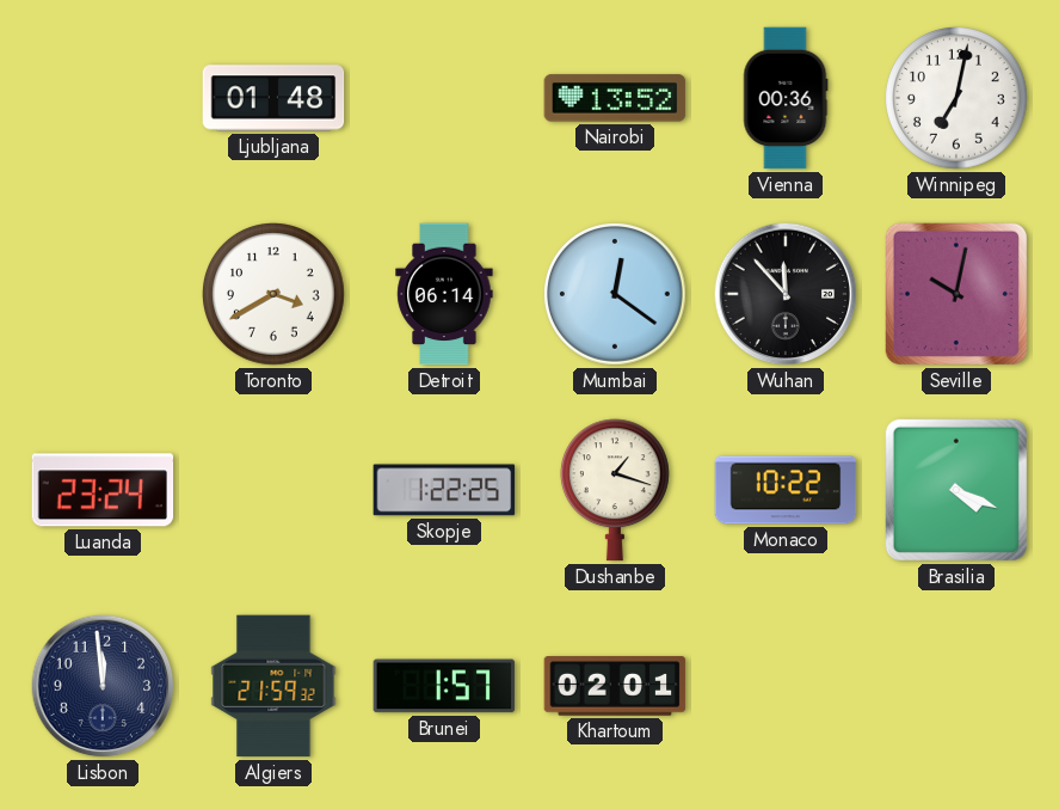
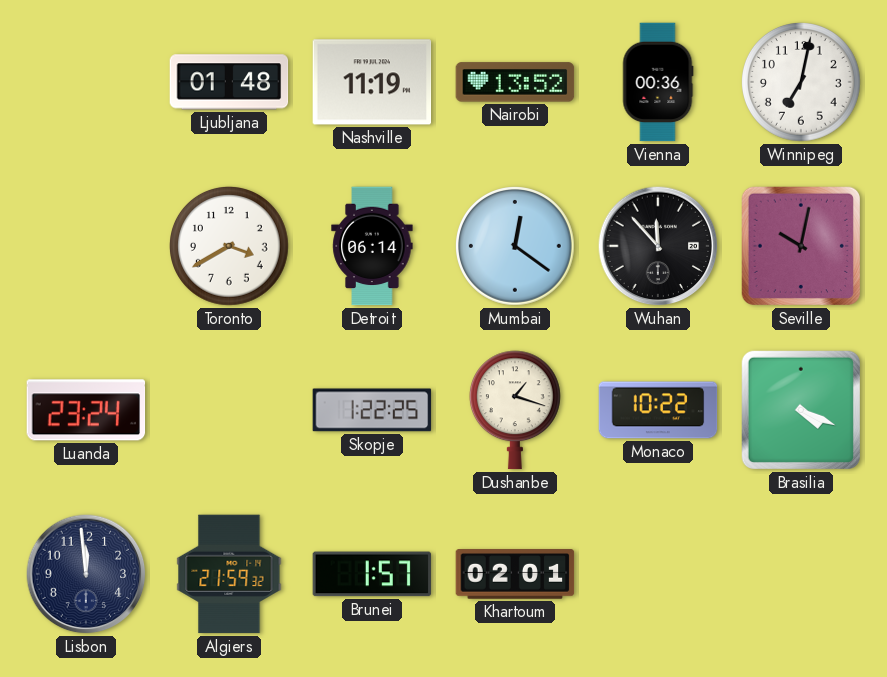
Nashville: none -> 11:19
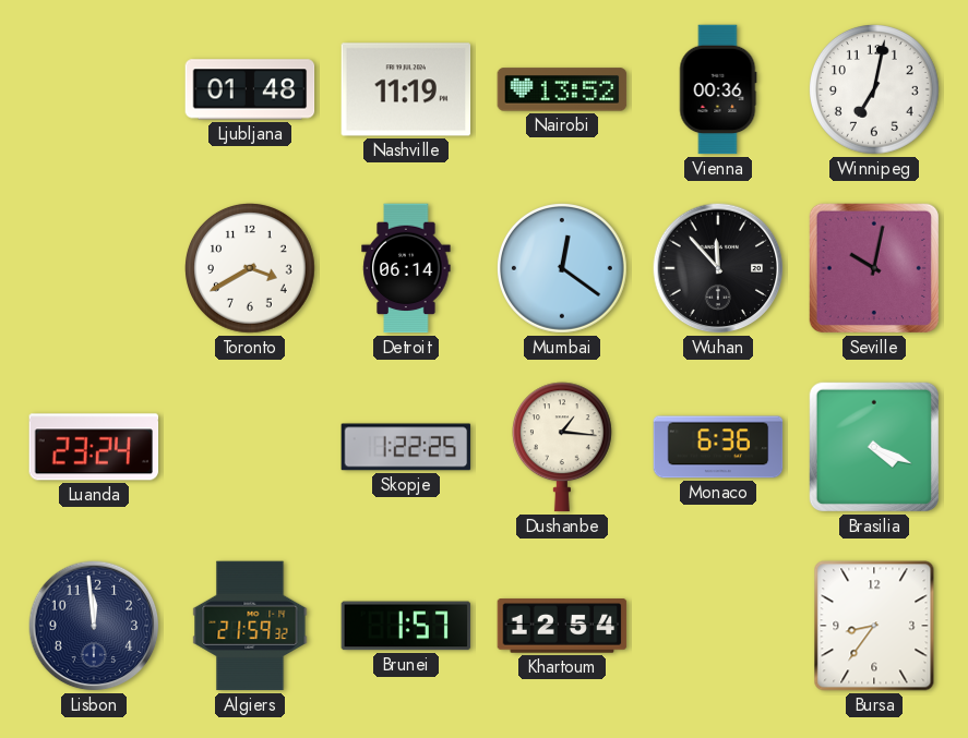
Dushanbe: 1:18 -> 1:16
Monaco: 10:22 -> 6:36
Khartoum: 02:01 -> 12:54
Bursa: none -> 8:36
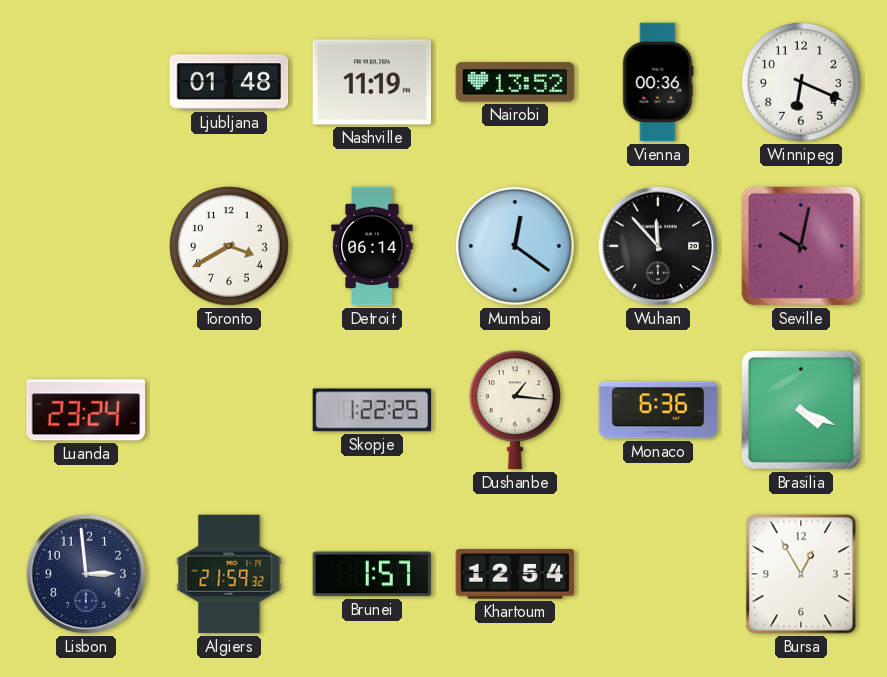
Winnipeg: 7:02 -> 6:19
Lisbon: 11:59 -> 2:59
Bursa: 8:36 -> 12:55
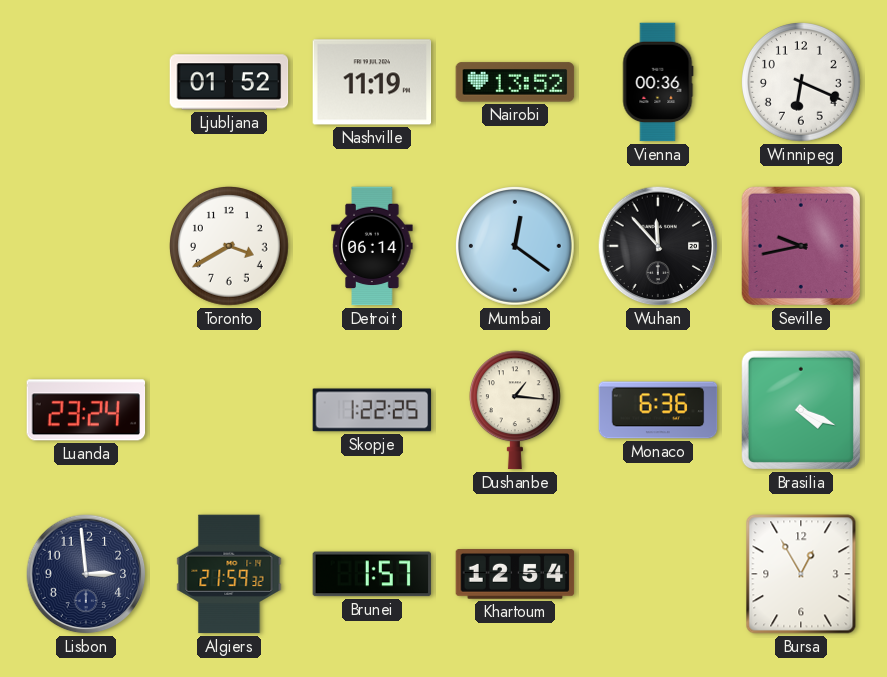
Ljubljana: 01:48 -> 01:52
Seville: 10:02 -> 9:43
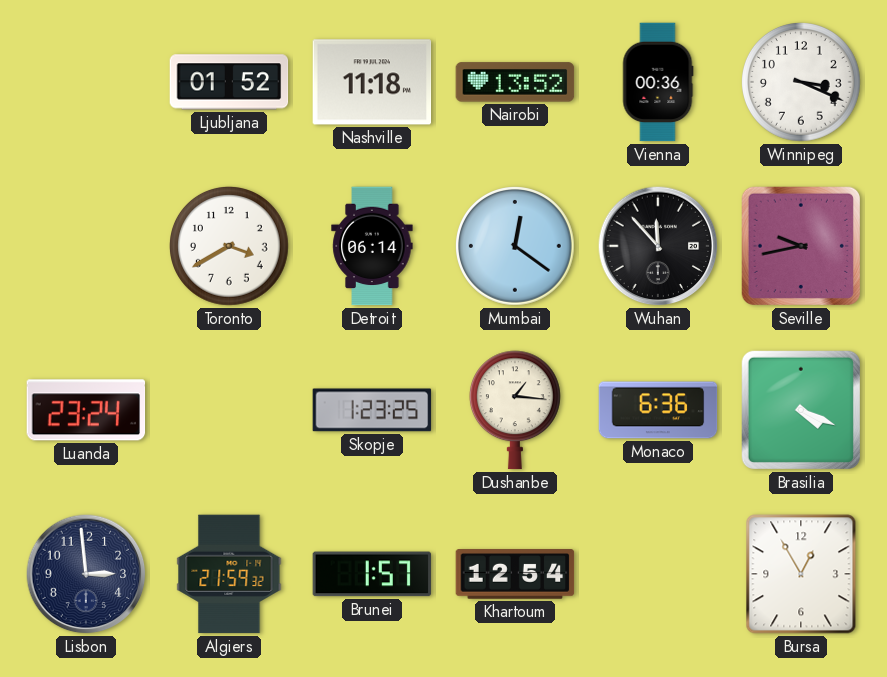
Nashville: 11:19 -> 11:18
Winnipeg: 6:19 -> 3:19
Skopje: 1:22 -> 1:23
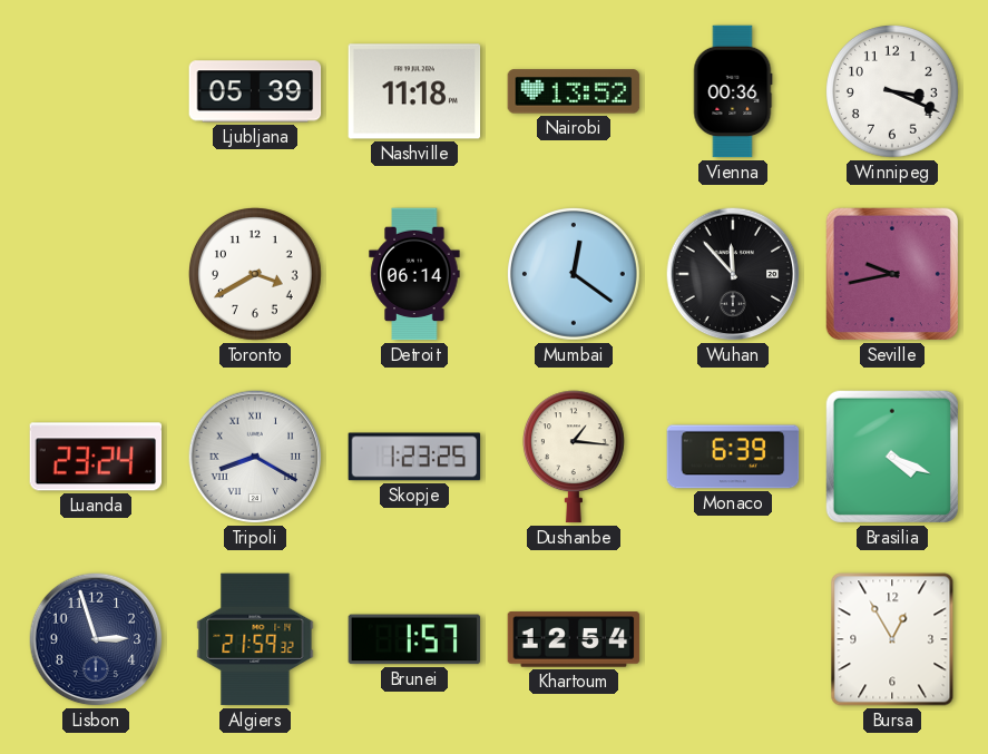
Ljubljana: 01:52 -> 05:39
Tripoli: none -> 8:20
Monaco: 6:36 -> 6:39
Lisbon: 2:59 -> 2:57
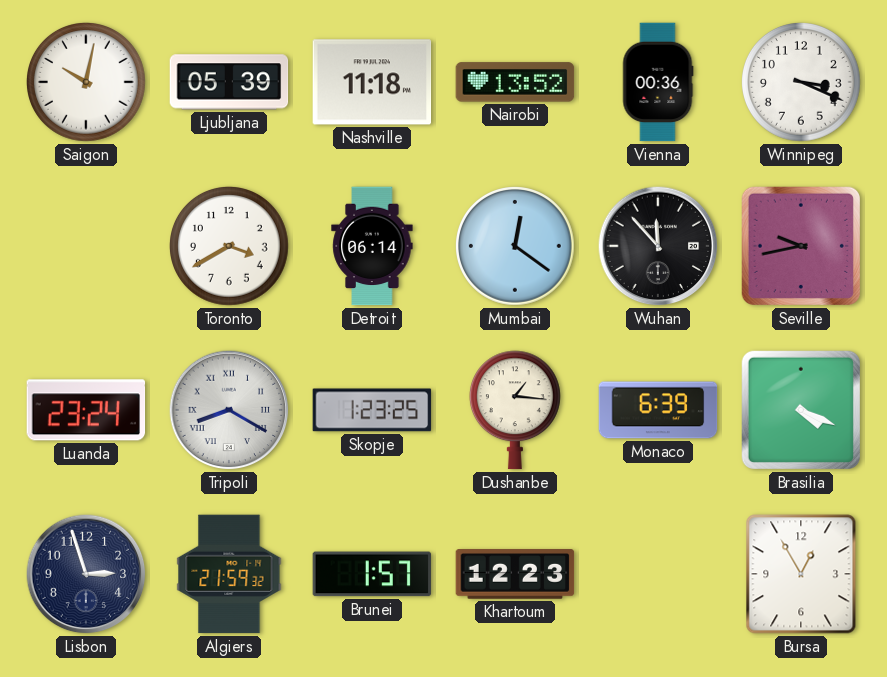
Saigon: none -> 10:02
Khartoum: 12:54 -> 12:23
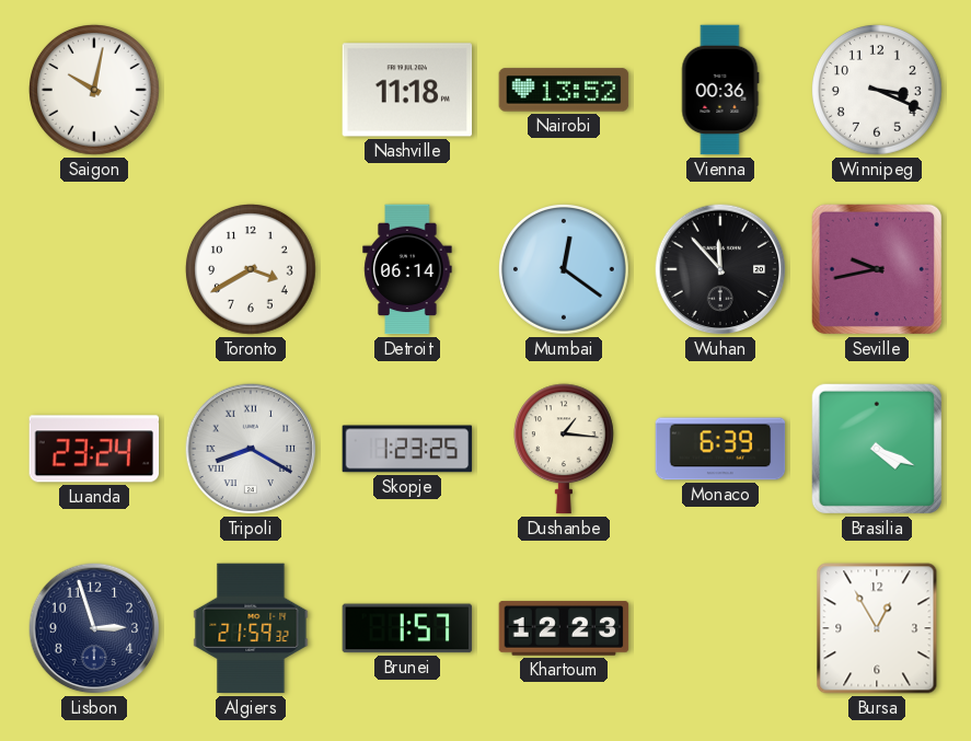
Ljubljana: 05:39 -> none
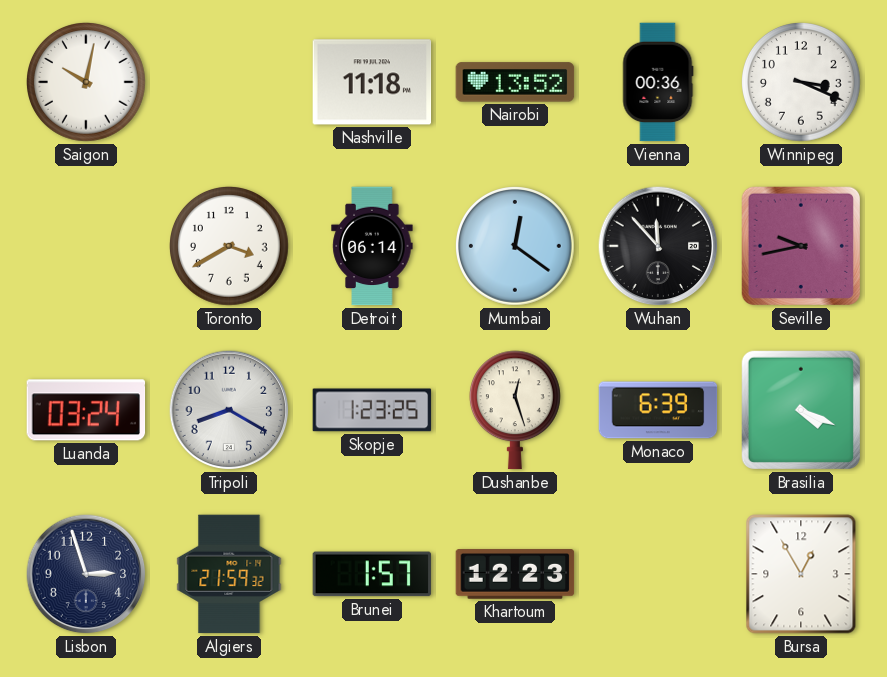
Luanda: 23:24 -> 03:24
Tripoli numerals: Roman -> Arabic
Dushanbe: 1:16 -> 12:27
